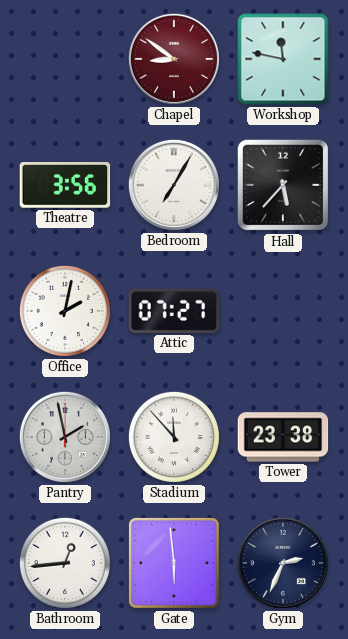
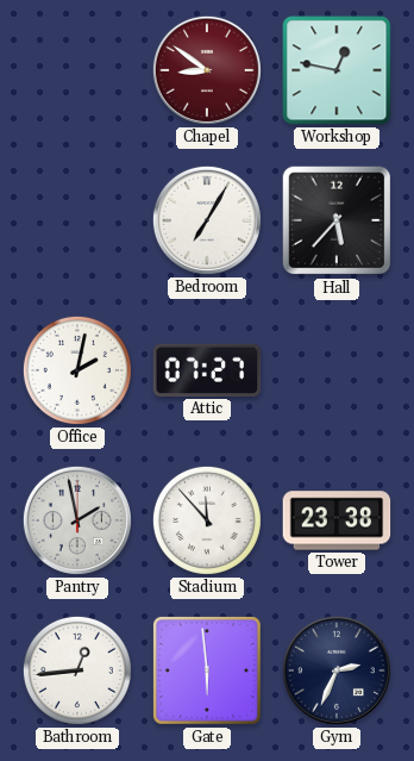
Workshop: 11:47 -> 12:47
Theatre: 3:56 -> none
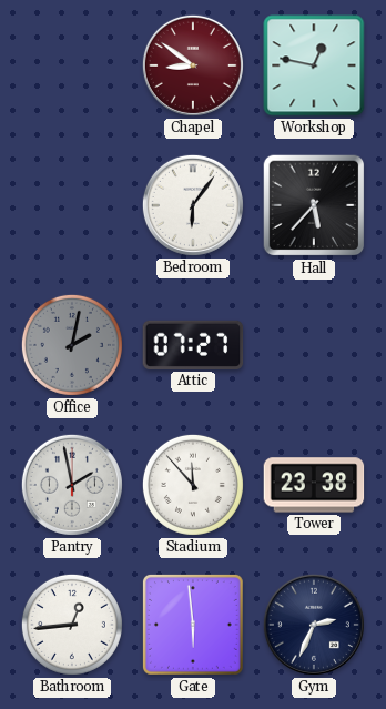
Bedroom: 7:05 -> 6:06
Office dial: white -> grey
